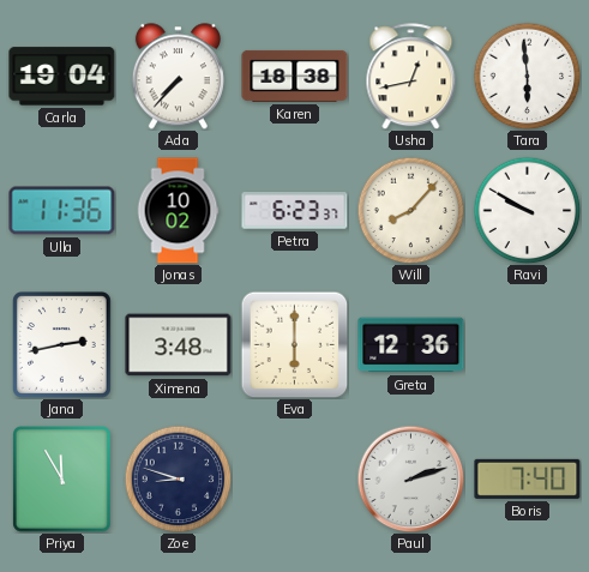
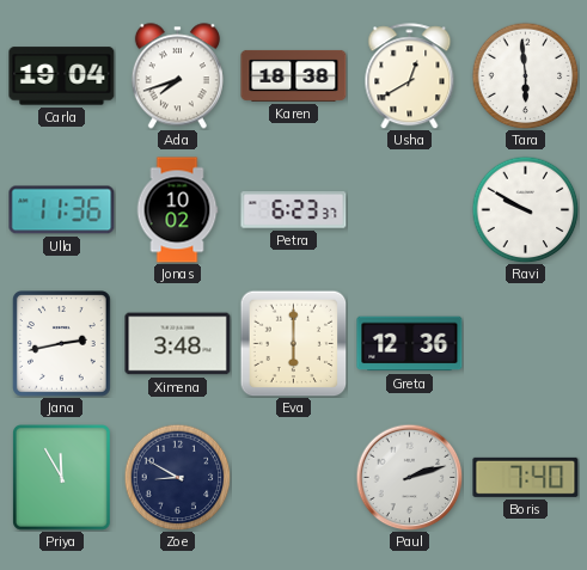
Ada: 7:37 -> 7:42
Usha: 12:43 -> 12:40
Will: 8:07 -> none
Zoe: 8:48 -> 8:50
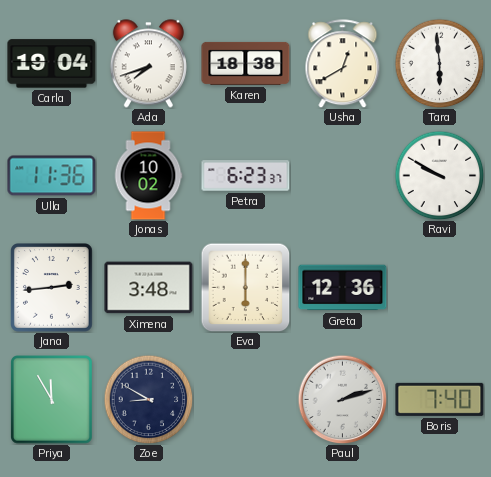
Jana: 2:43 -> 2:44
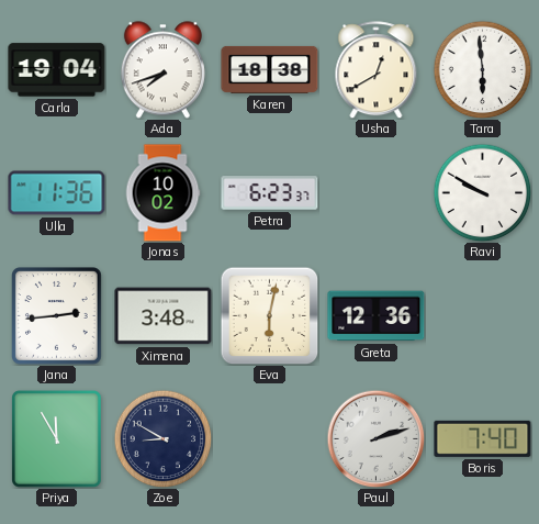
Eva: 6:00 -> 6:02
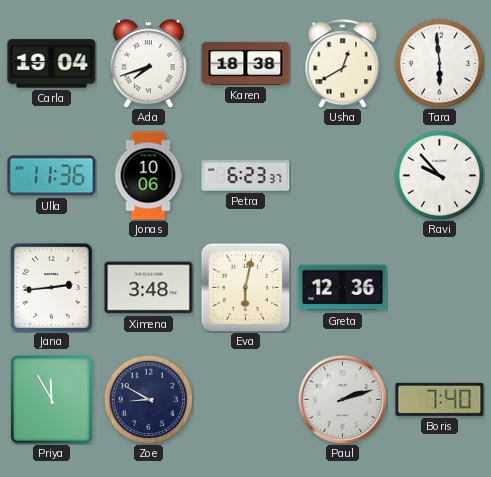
Jonas: 10:02 -> 10:06
Ravi: 9:50 -> 9:53
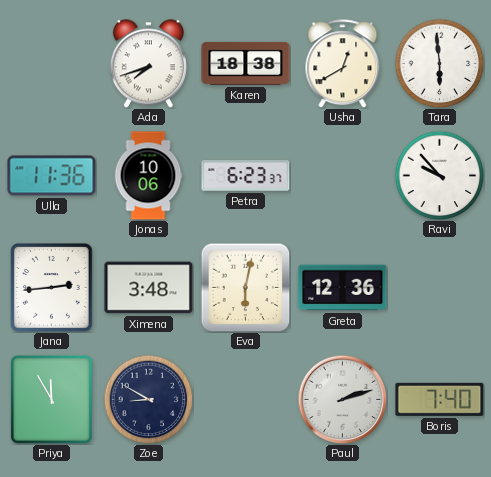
Carla: 19:04 -> none
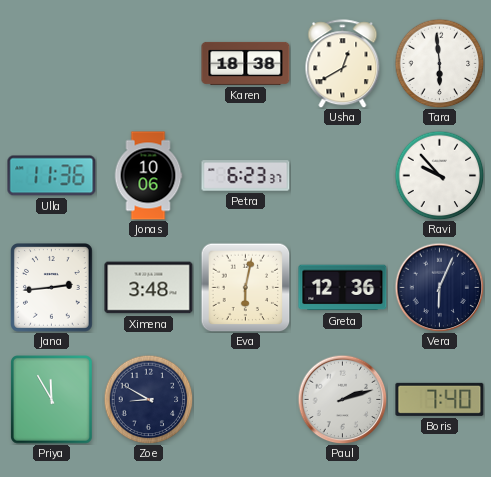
Ada: 7:42 -> none
Vera: none -> 6:04
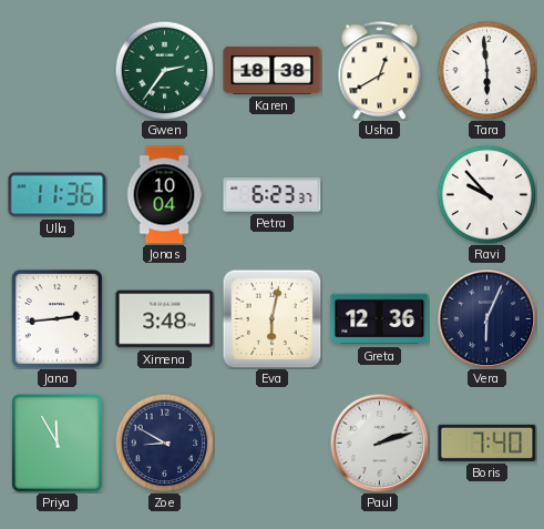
Gwen: none -> 2:36
Jonas: 10:06 -> 10:04
